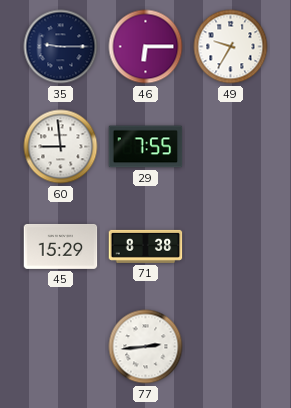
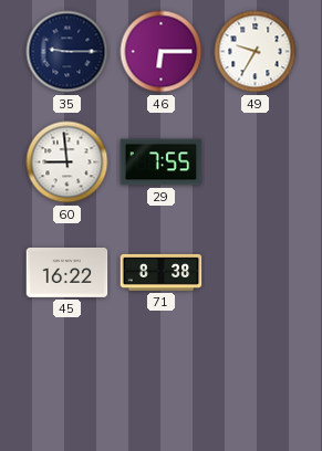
45: 15:29 -> 16:22
77: 2:44 -> none
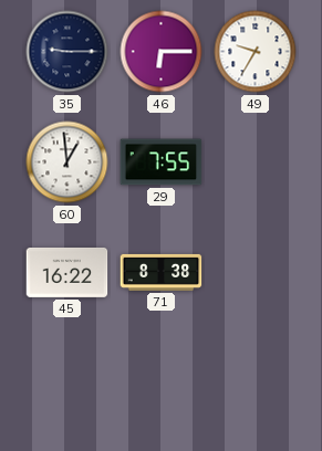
60: 8:59 -> 12:59
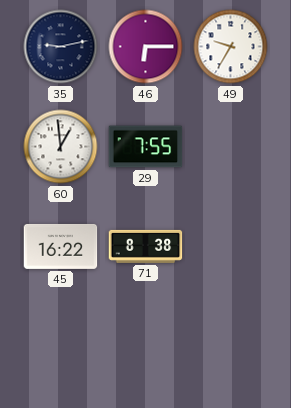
35: 9:15 -> 9:13
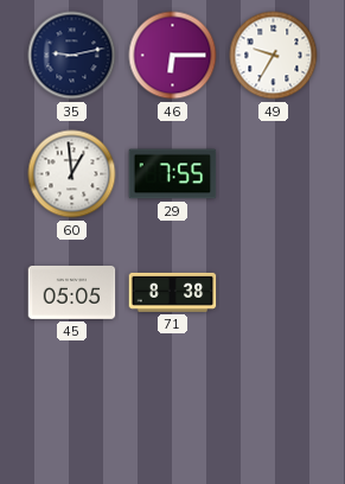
45: 16:22 -> 05:05
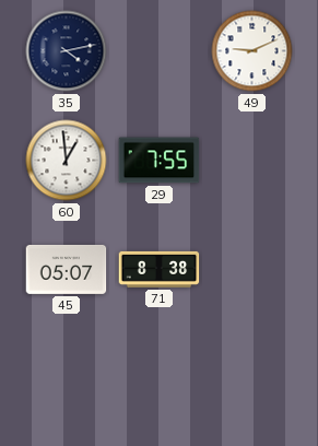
35: 9:13 -> 4:13
46: 6:15 -> none
49: 9:35 -> 9:11
45: 05:05 -> 05:07
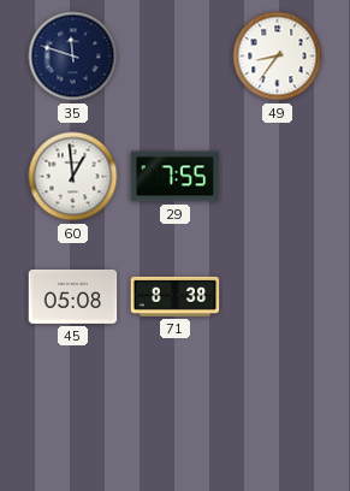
35: 4:13 -> 11:48
49: 9:11 -> 8:36
45: 05:07 -> 05:08
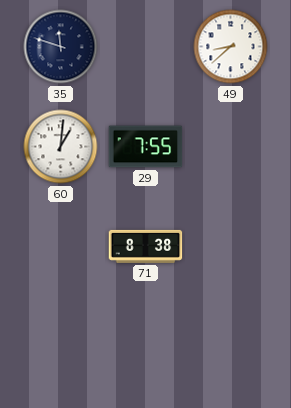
49: 8:36 -> 8:38
60: 12:59 -> 1:01
45: 05:08 -> none
